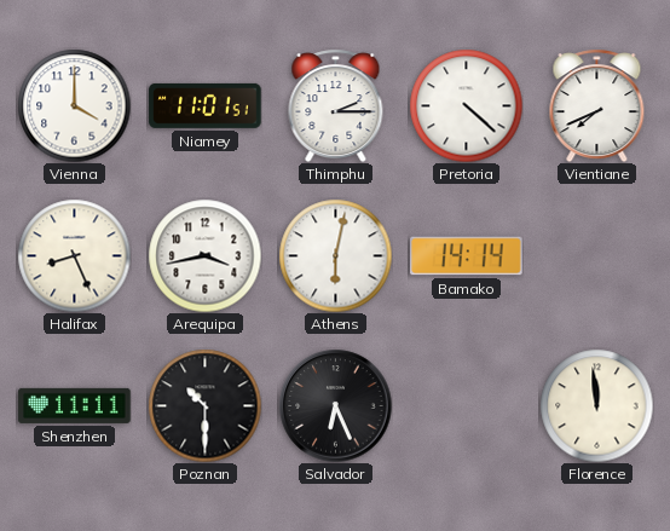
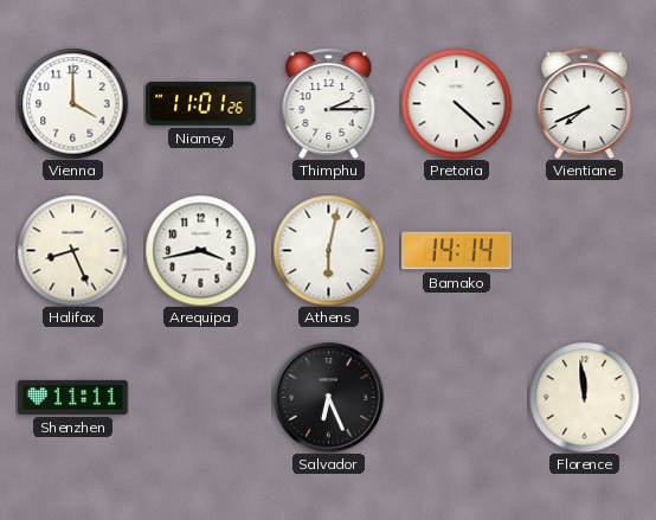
Niamey: 11:01:51 -> 11:01:26
Poznan: 10:30 -> none
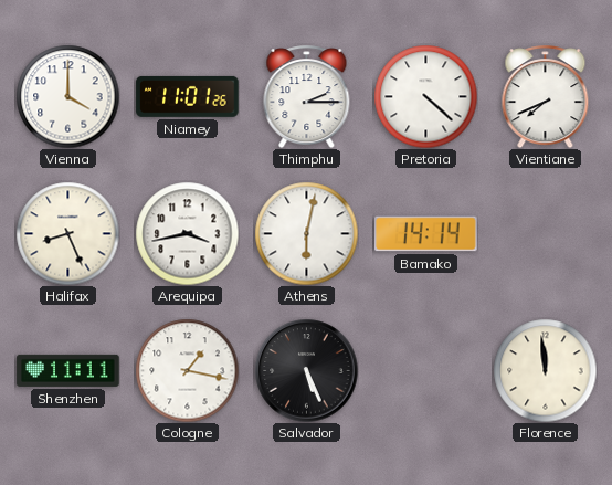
Cologne: none -> 1:17
Salvador: 6:26 -> 5:26
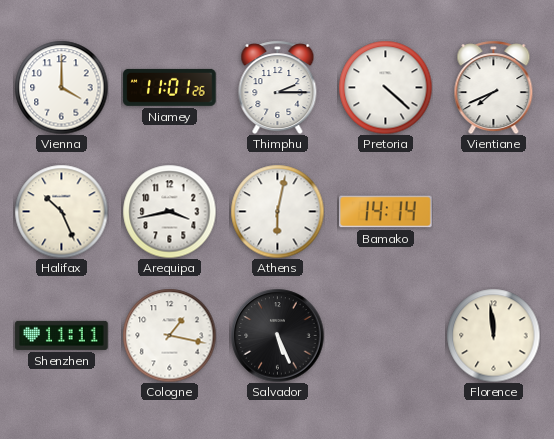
Halifax: 8:26 -> 10:26
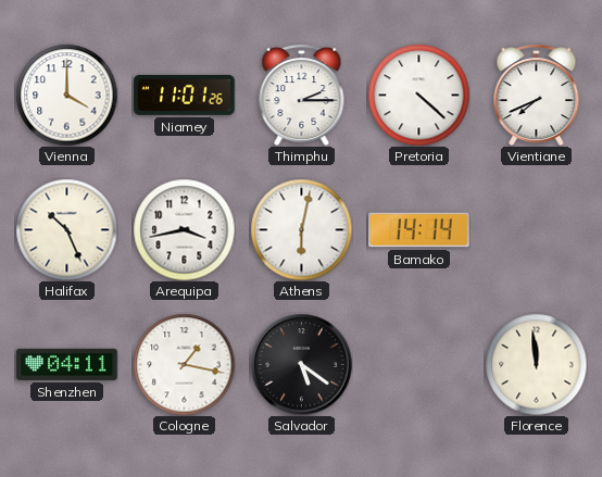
Shenzhen: 11:11 -> 04:11
Salvador: 5:26 -> 5:21
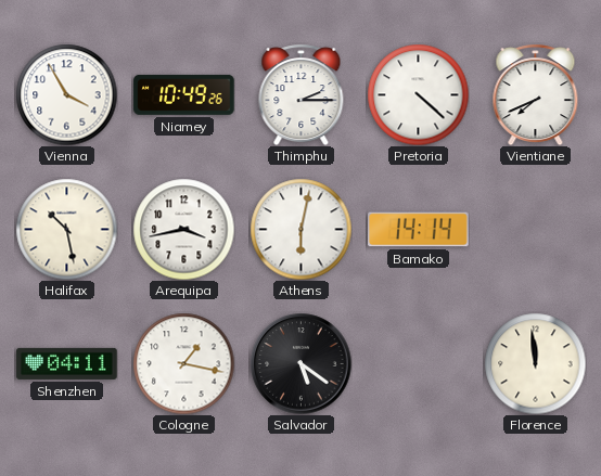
Vienna: 4:00 -> 3:55
Niamey: 11:01 -> 10:49
Halifax: 10:26 -> 10:28
